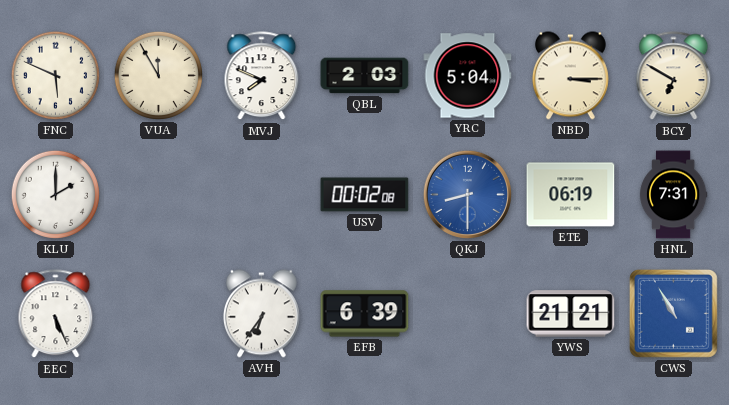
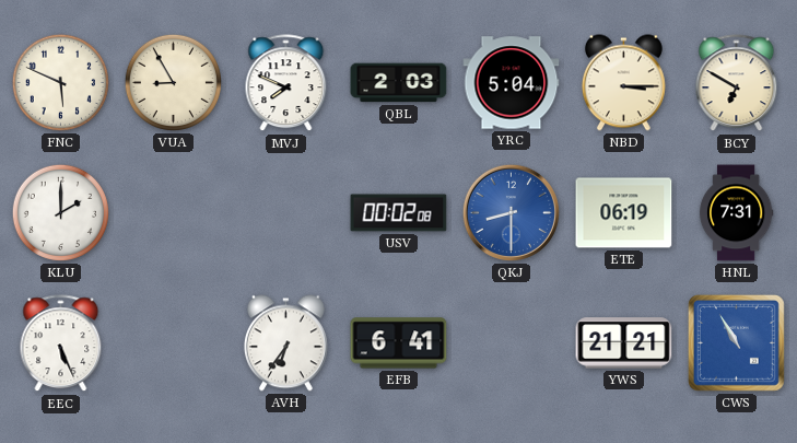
VUA: 11:55 -> 8:55
EFB: 6:39 -> 6:41
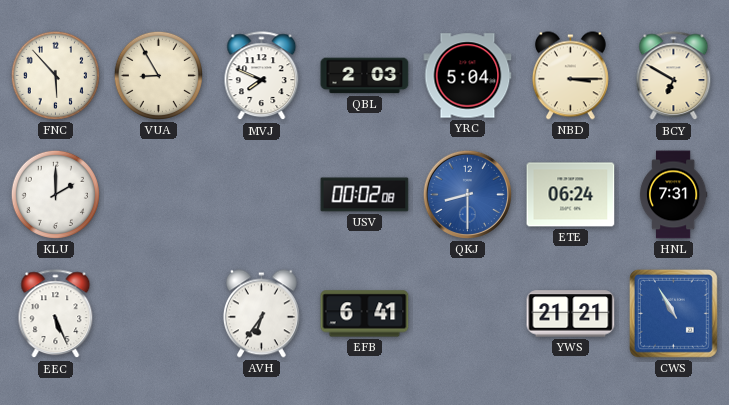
FNC: 5:49 -> 5:53
ETE: 06:19 -> 06:24
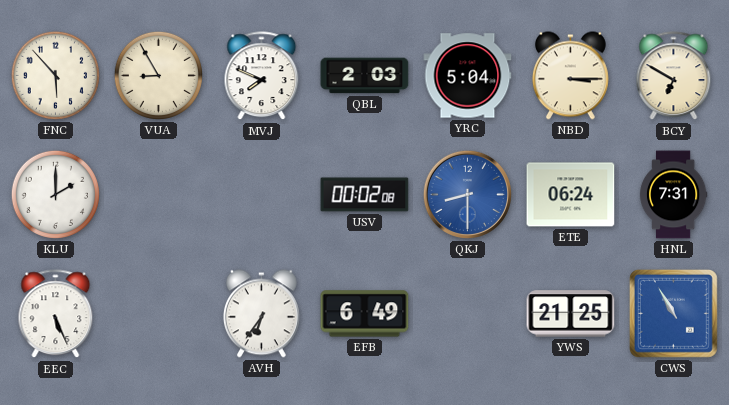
EFB: 6:41 -> 6:49
YWS: 21:21 -> 21:25
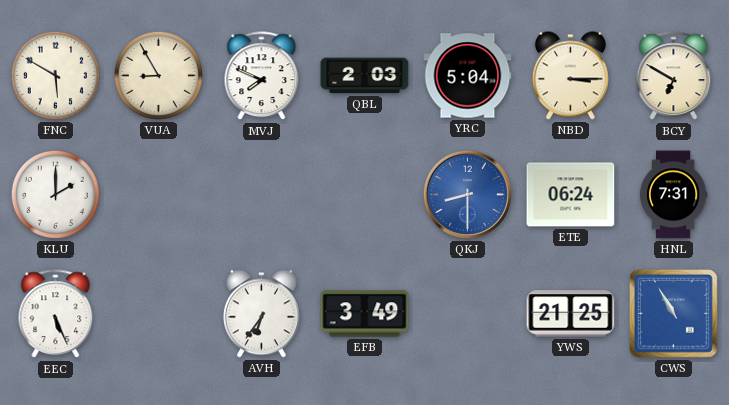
FNC: 5:53 -> 5:50
USV: 00:02 -> none
EFB: 6:49 -> 3:49
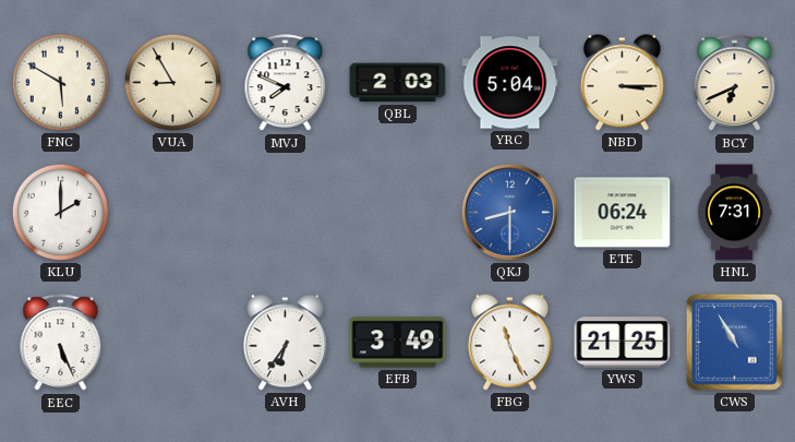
BCY: 6:50 -> 6:41
FBG: none -> 11:26
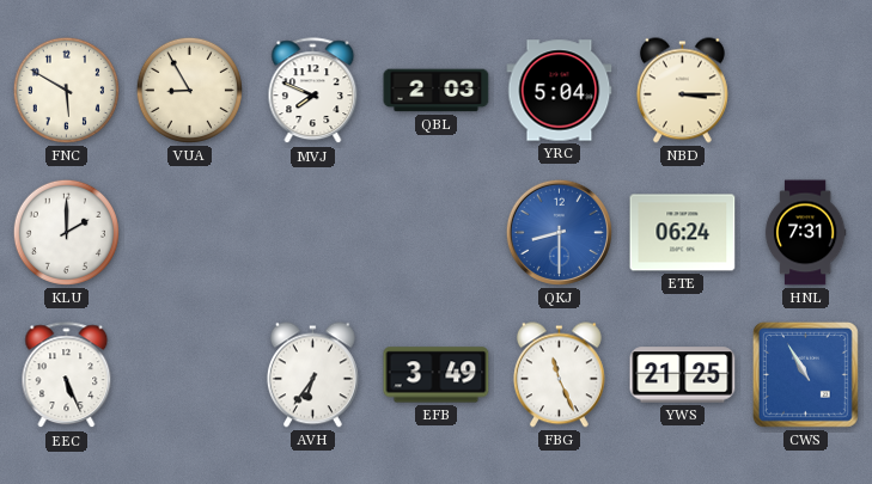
BCY: 6:41 -> none
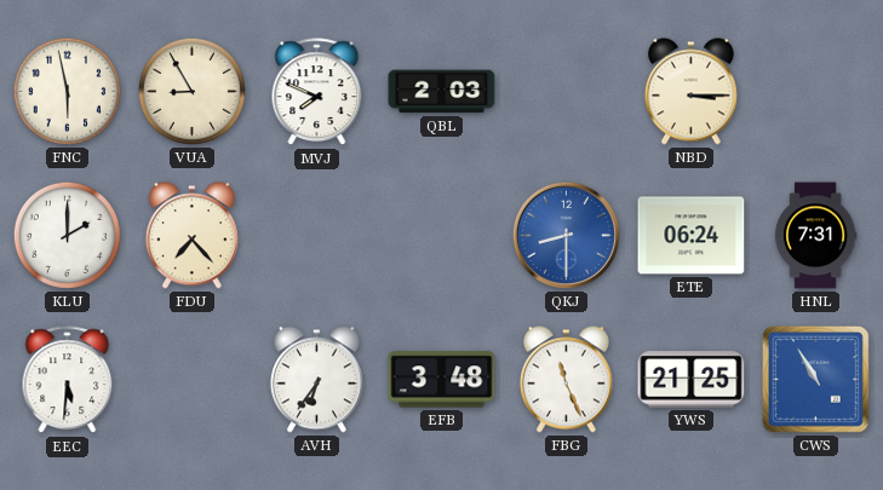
FNC: 5:50 -> 5:58
YRC: 5:04 -> none
FDU: none -> 7:23
EEC: 5:26 -> 5:31
EFB: 3:49 -> 3:48
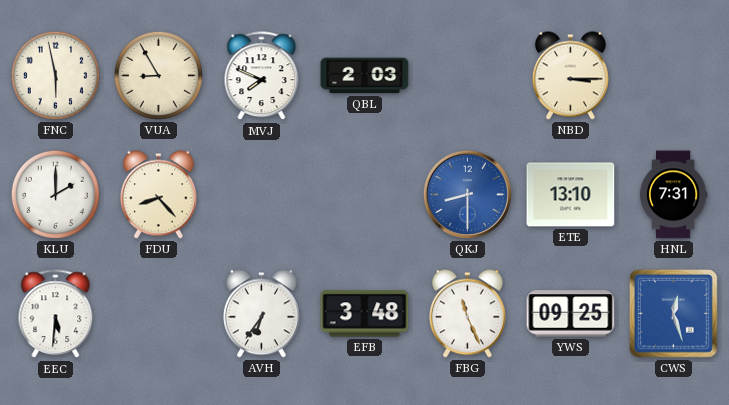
FDU: 7:23 -> 8:23
ETE: 06:24 -> 13:10
YWS: 21:25 -> 09:25
CWS: 10:55 -> 12:27
